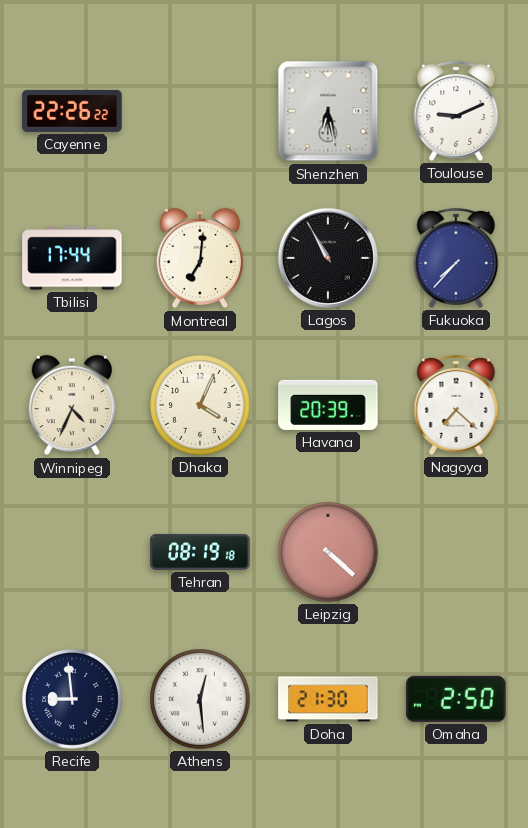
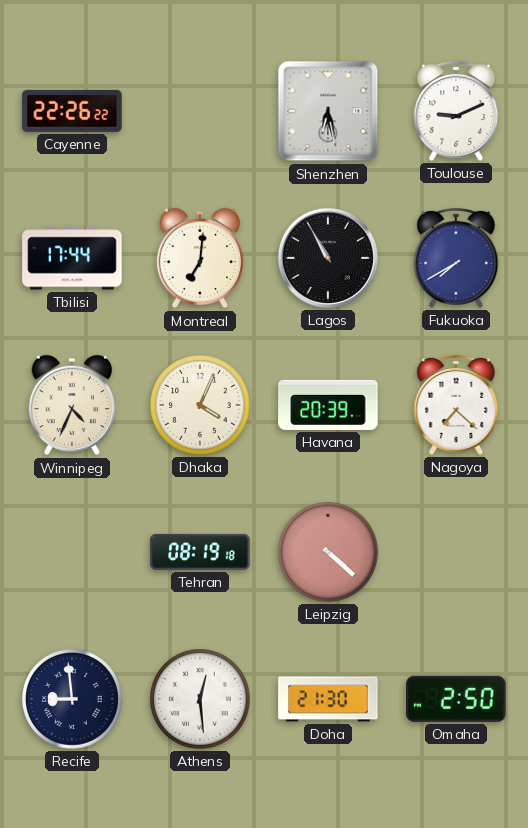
Fukuoka: 7:37 -> 7:40
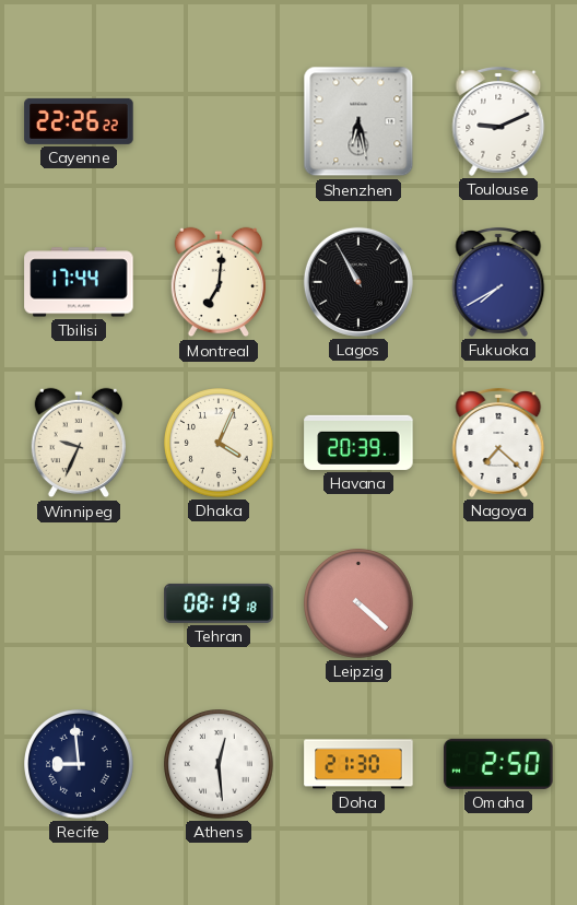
Winnipeg: 4:34 -> 9:34
